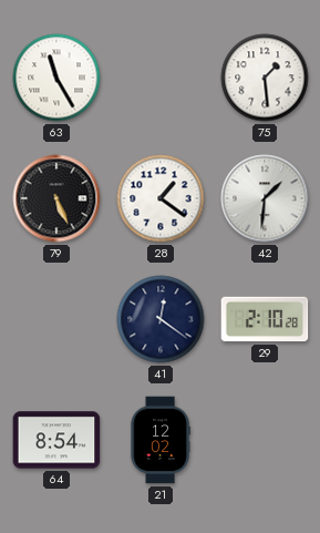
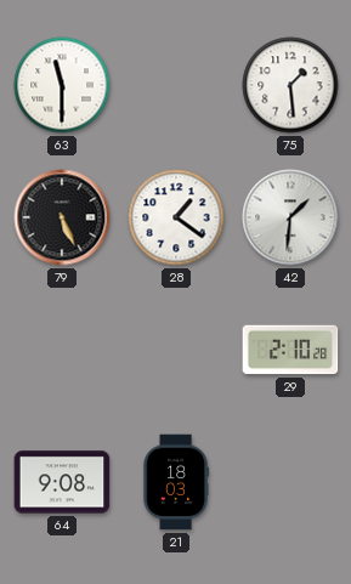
63: 11:25 -> 11:30
41: 12:21 -> none
64: 8:54 -> 9:08
21: 12:02 -> 18:03
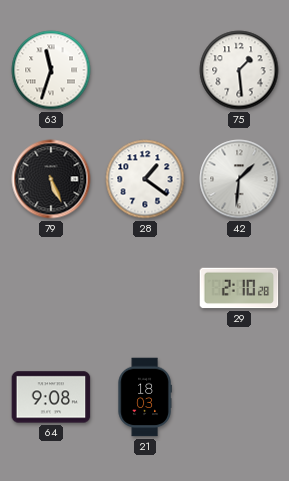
63: 11:30 -> 11:33
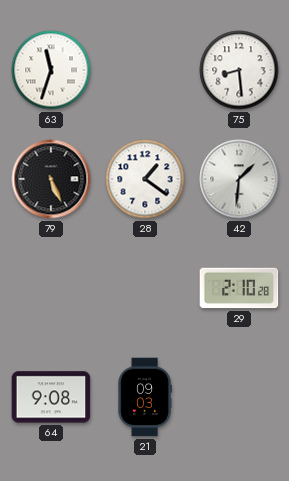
75: 1:29 -> 8:29
21: 18:03 -> 09:03
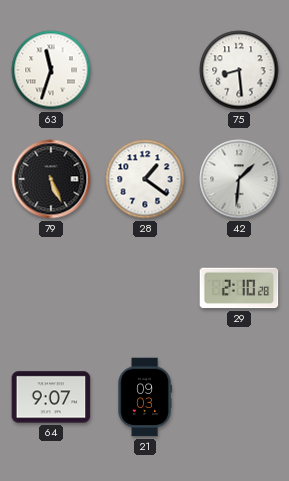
64: 9:08 -> 9:07
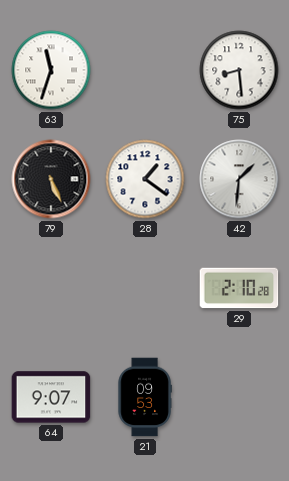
21: 09:03 -> 09:53
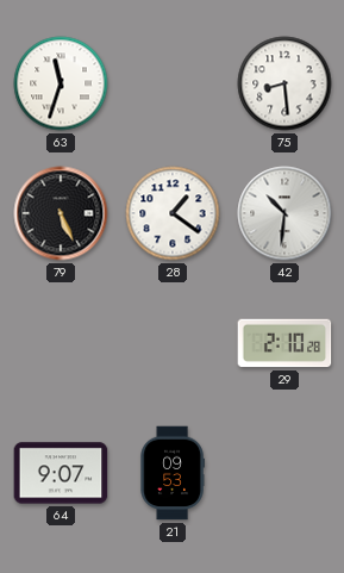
42: 1:31 -> 10:31
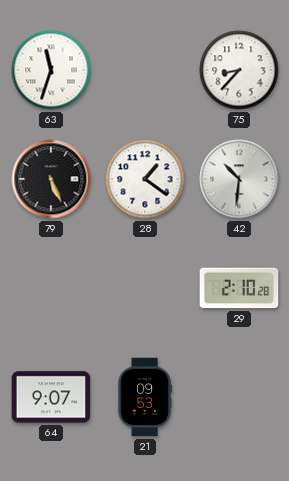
75: 8:29 -> 8:37
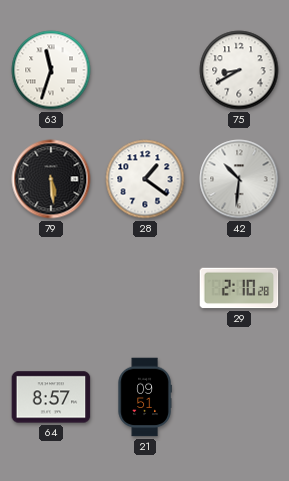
75: 8:37 -> 8:40
79: 5:26 -> 5:29
64: 9:07 -> 8:57
21: 09:53 -> 09:51
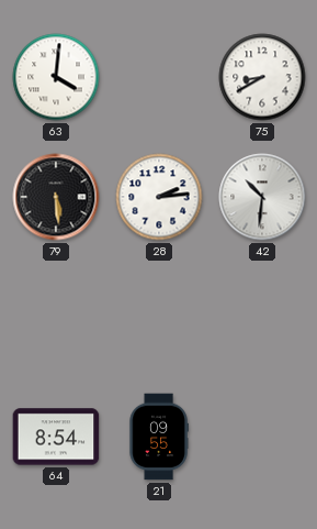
63: 11:33 -> 4:01
28: 1:21 -> 2:14
29: 2:10 -> none
64: 8:57 -> 8:54
21: 09:51 -> 09:55
